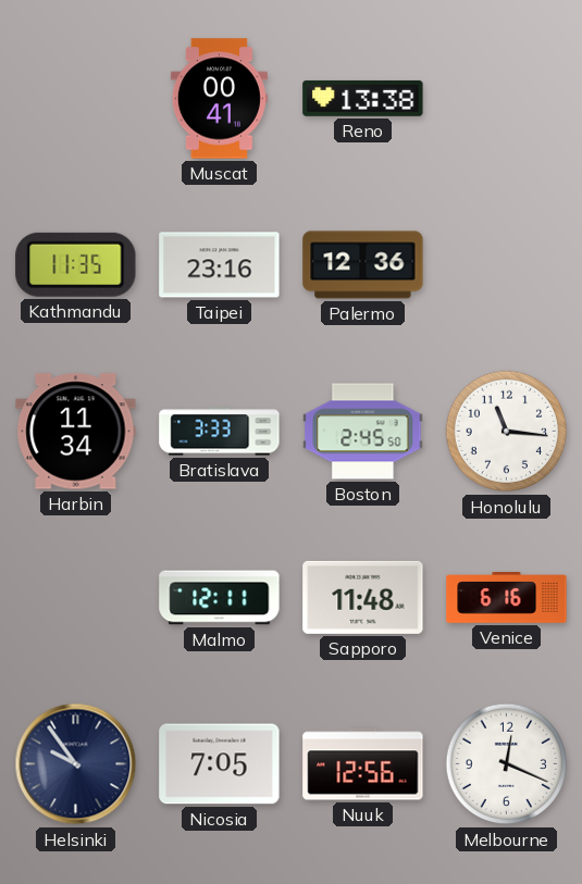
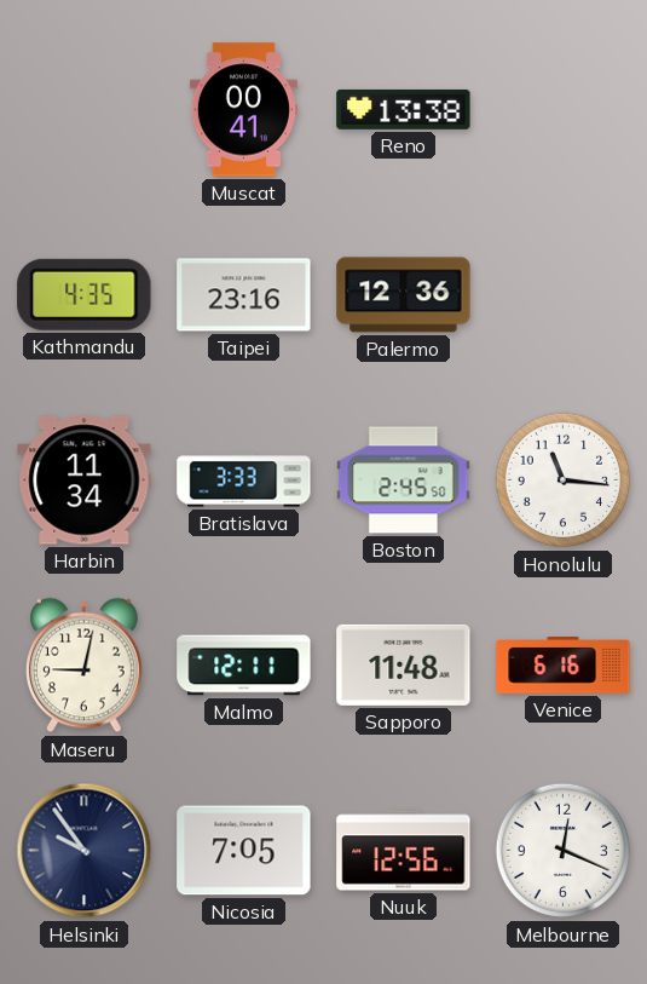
Kathmandu: 11:35 -> 4:35
Maseru: none -> 9:02
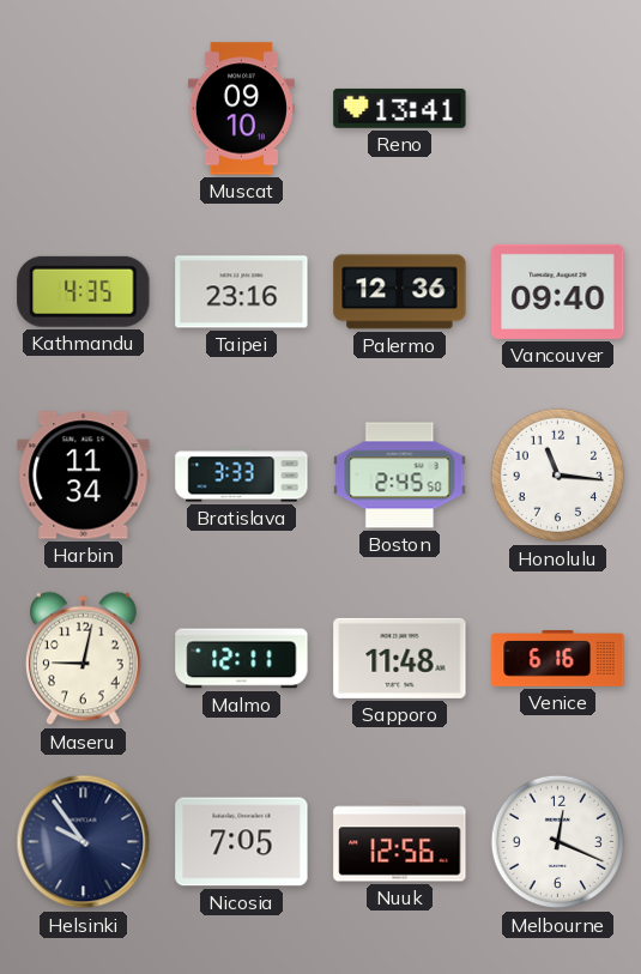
Muscat: 00:41 -> 09:10
Reno: 13:38 -> 13:41
Vancouver: none -> 09:40
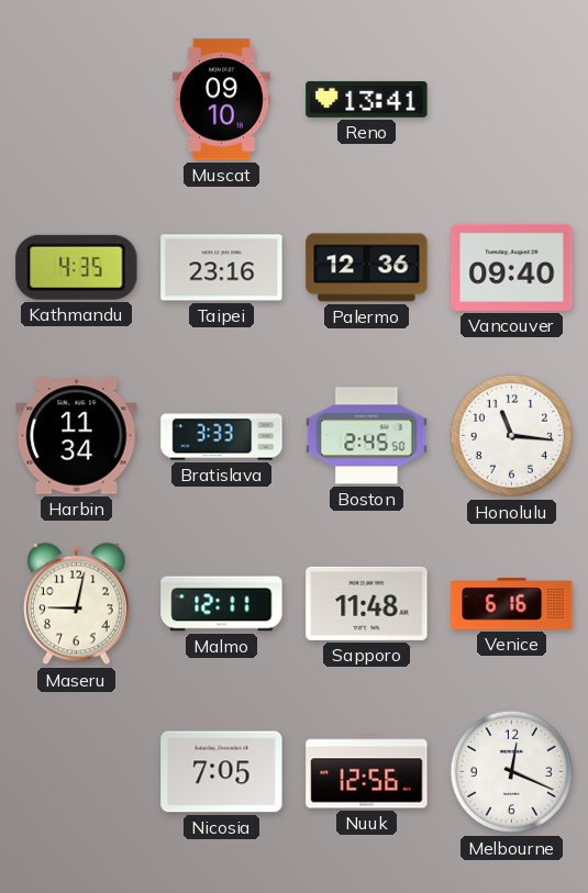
Helsinki: 9:54 -> none
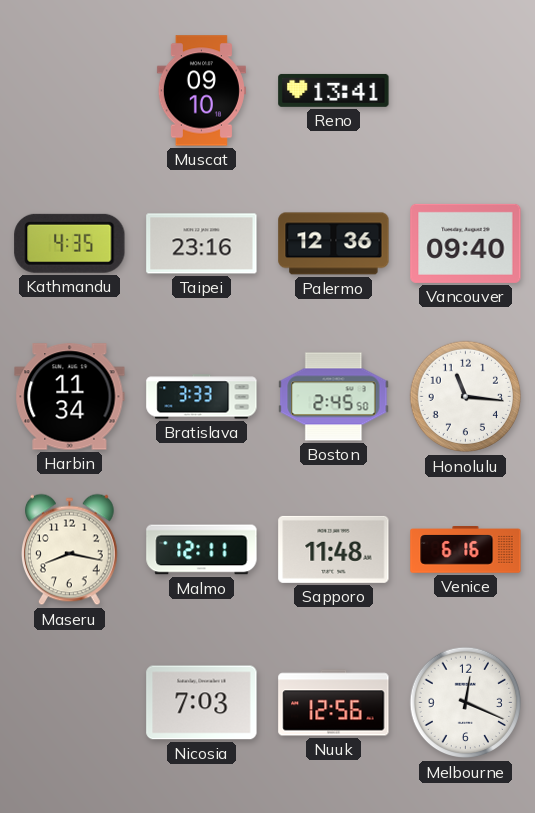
Maseru: 9:02 -> 8:17
Nicosia: 7:05 -> 7:03
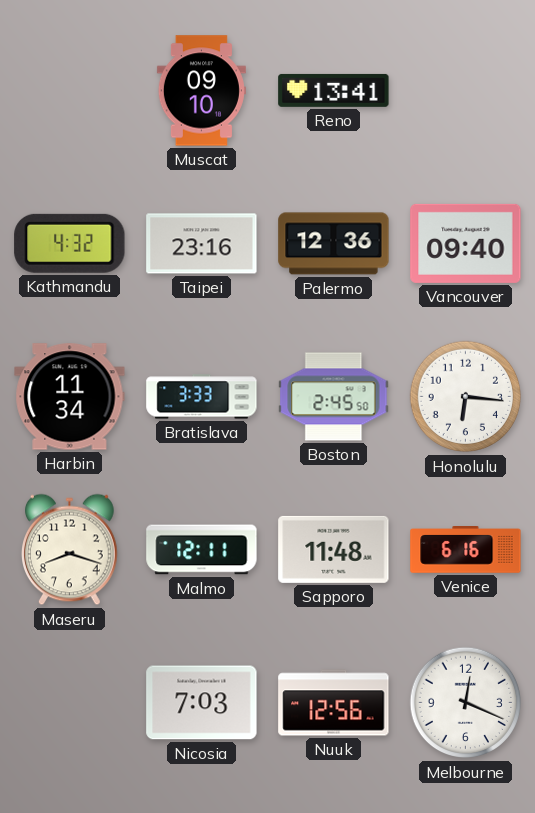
Kathmandu: 4:35 -> 4:32
Honolulu: 11:16 -> 6:16
Maseru: 8:17 -> 8:18
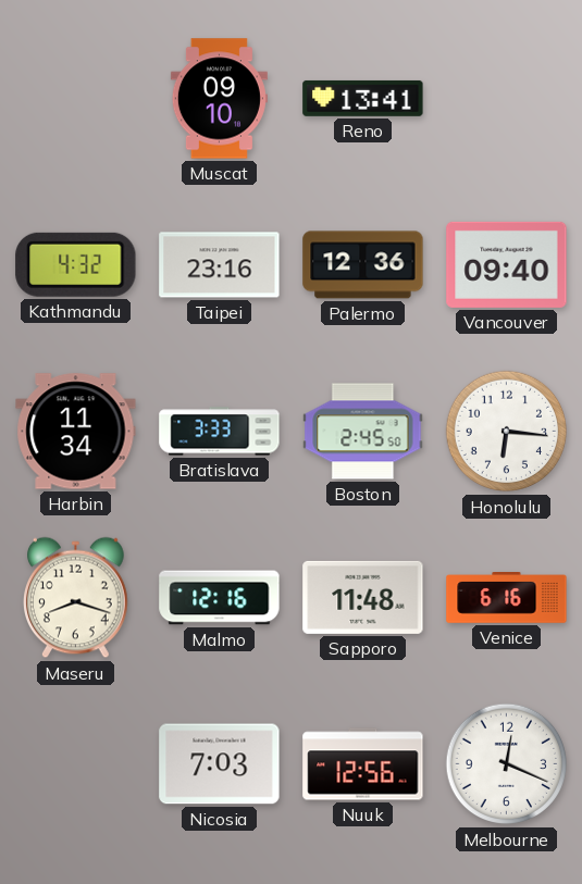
Malmo: 12:11 -> 12:16
